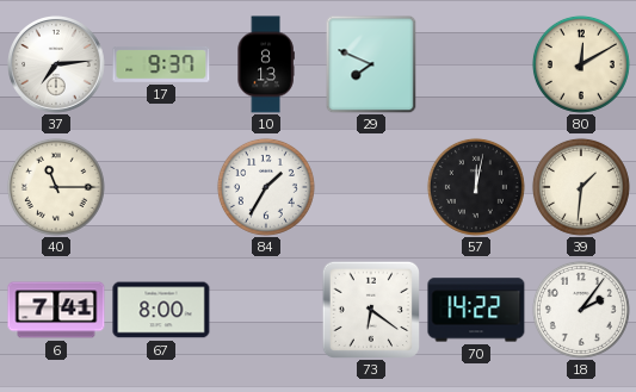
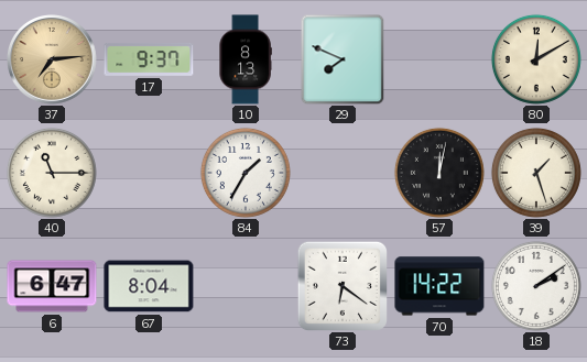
37 dial: white -> champagne
39: 1:31 -> 1:27
6: 7:41 -> 6:47
67: 8:00 -> 8:04
18: 2:06 -> 2:09
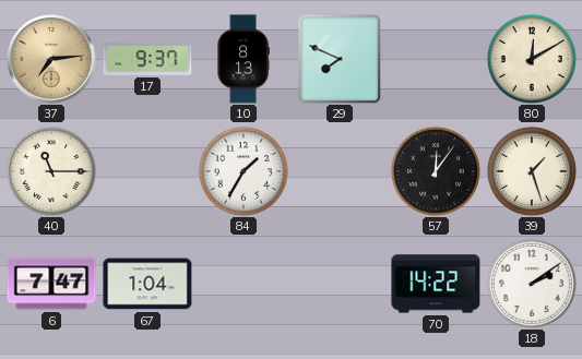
57: 12:02 -> 12:06
6: 6:47 -> 7:47
67: 8:04 -> 1:04
73: 6:21 -> none
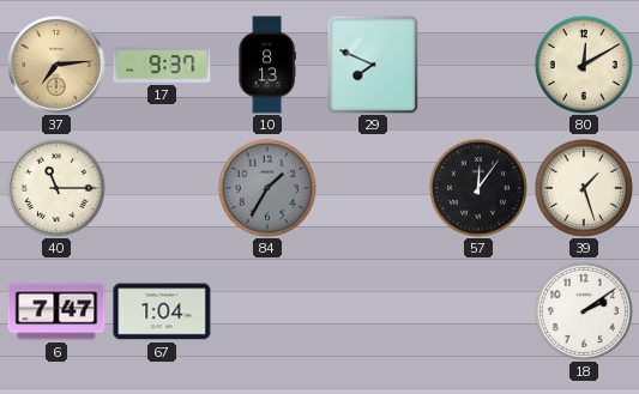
84 dial: white -> grey
70: 14:22 -> none
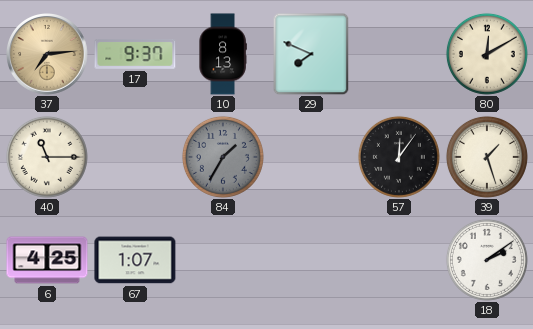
6: 7:47 -> 4:25
67: 1:04 -> 1:07
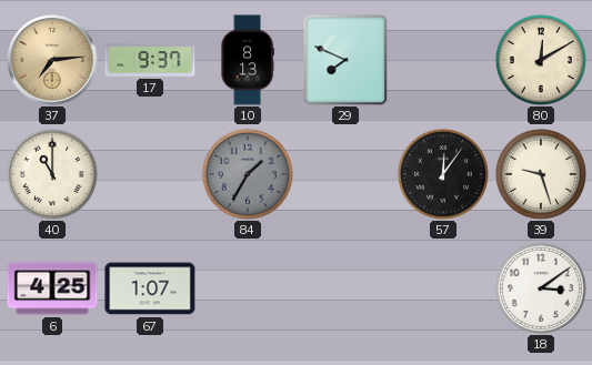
40: 11:15 -> 11:00
39: 1:27 -> 9:27
18: 2:09 -> 3:09
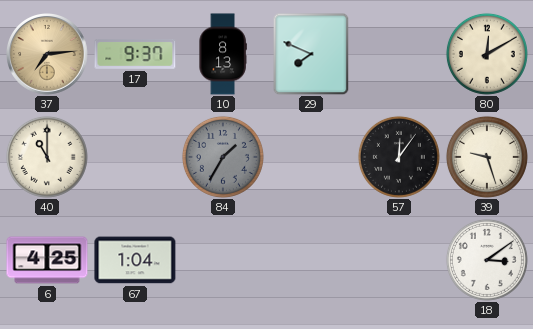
67: 1:07 -> 1:04
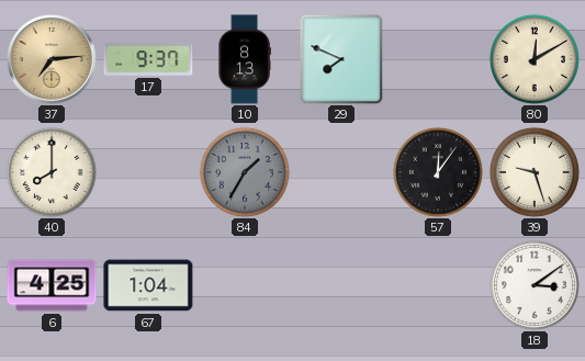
40: 11:00 -> 8:00
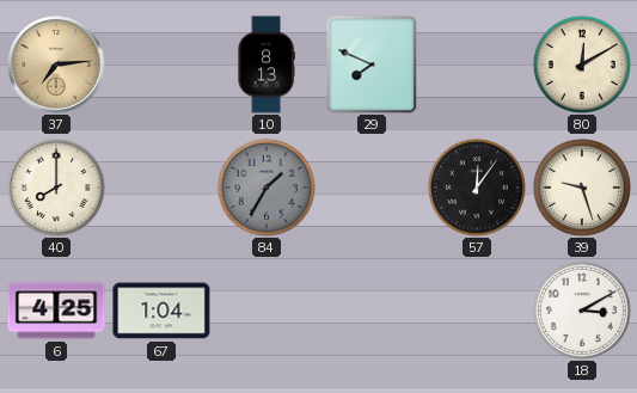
17: 9:37 -> none
18: 3:09 -> 3:10
